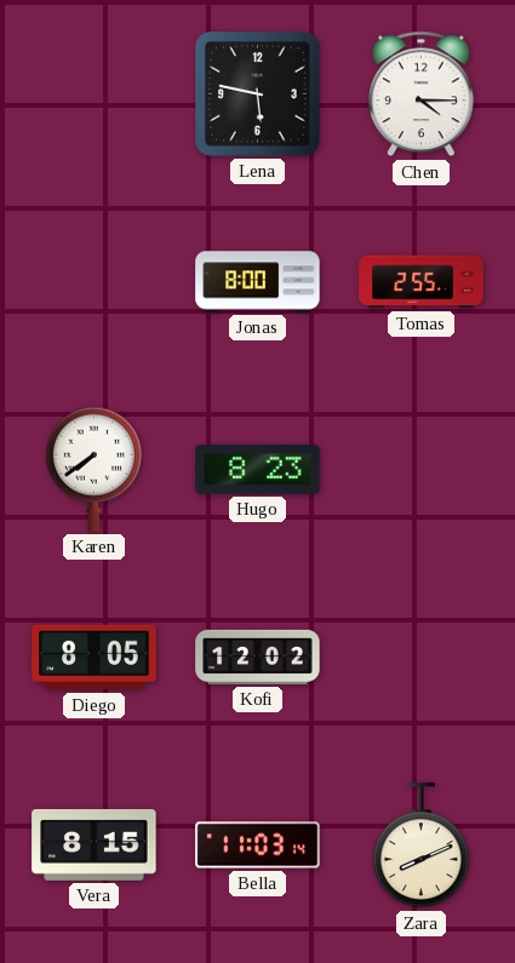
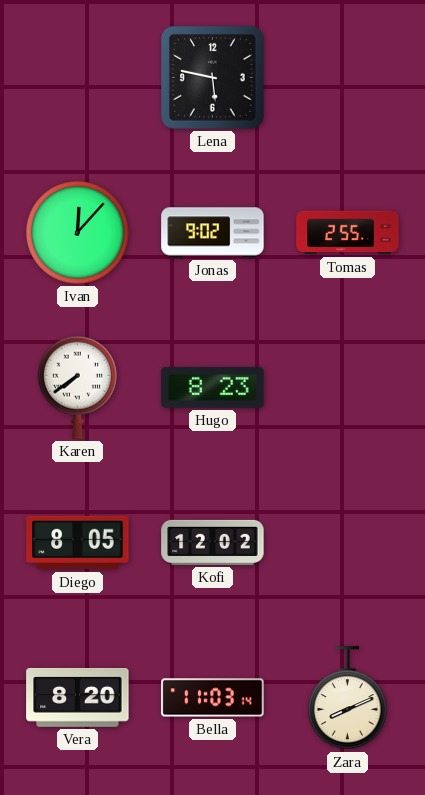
Chen: 4:15 -> none
Ivan: none -> 12:07
Jonas: 8:00 -> 9:02
Vera: 8:15 -> 8:20
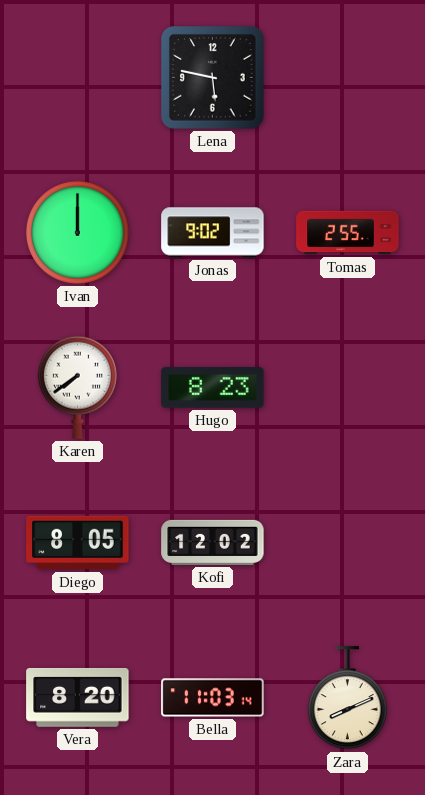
Ivan: 12:07 -> 12:00
